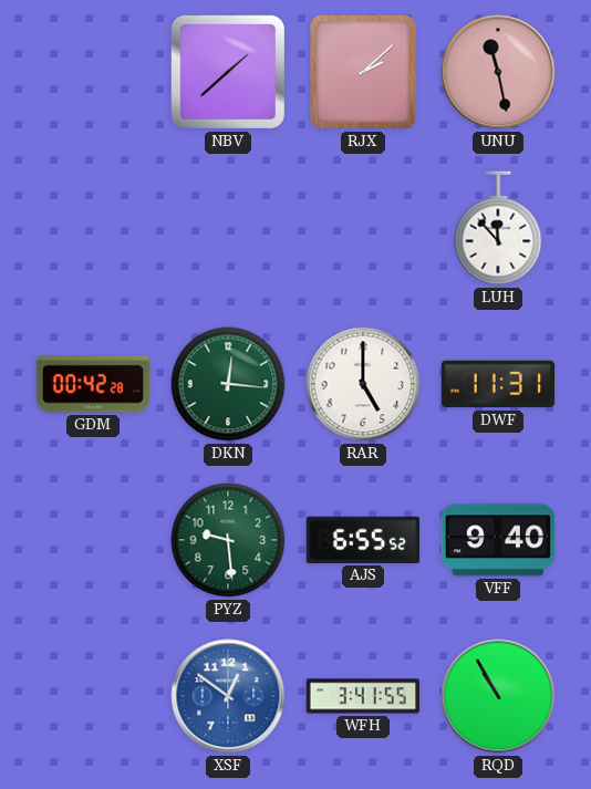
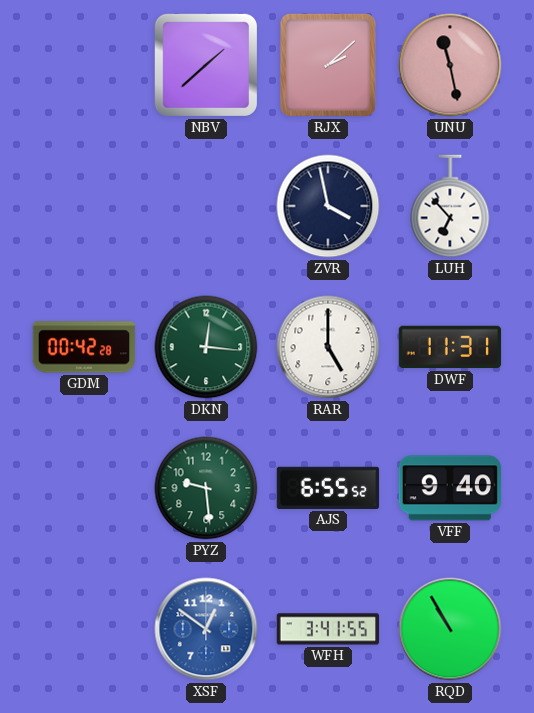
ZVR: none -> 3:58
LUH: 11:53 -> 6:53
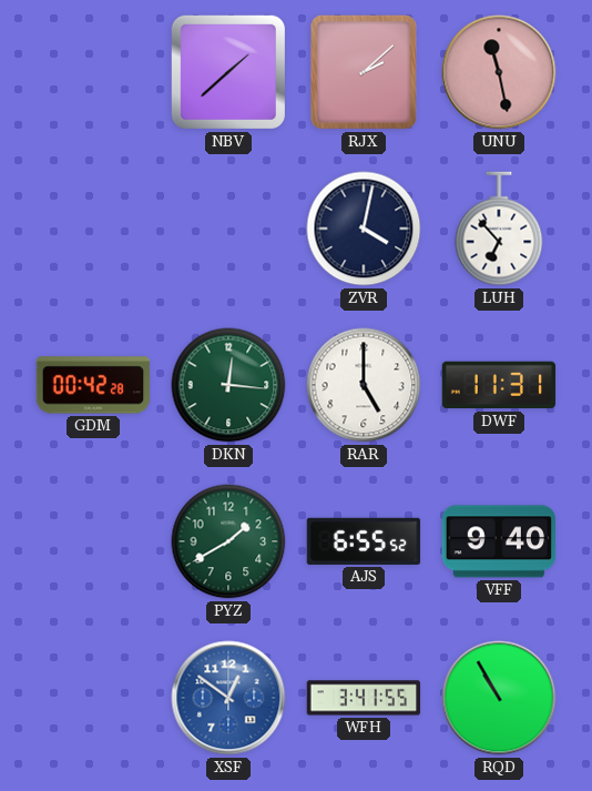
ZVR: 3:58 -> 4:02
PYZ: 9:29 -> 1:40
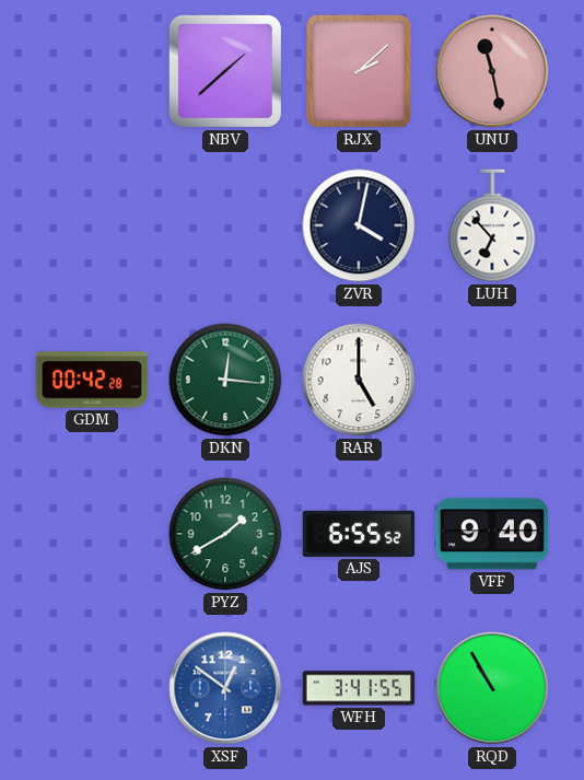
DWF: 11:31 -> none
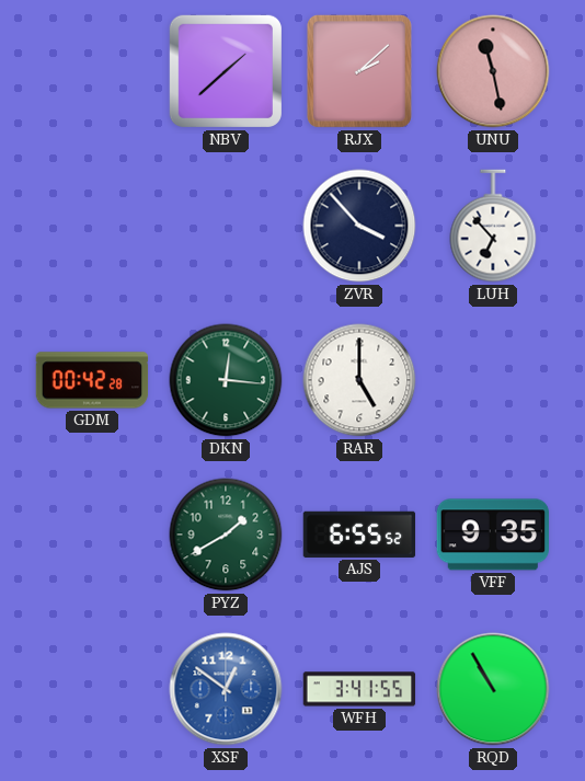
ZVR: 4:02 -> 3:53
VFF: 9:40 -> 9:35
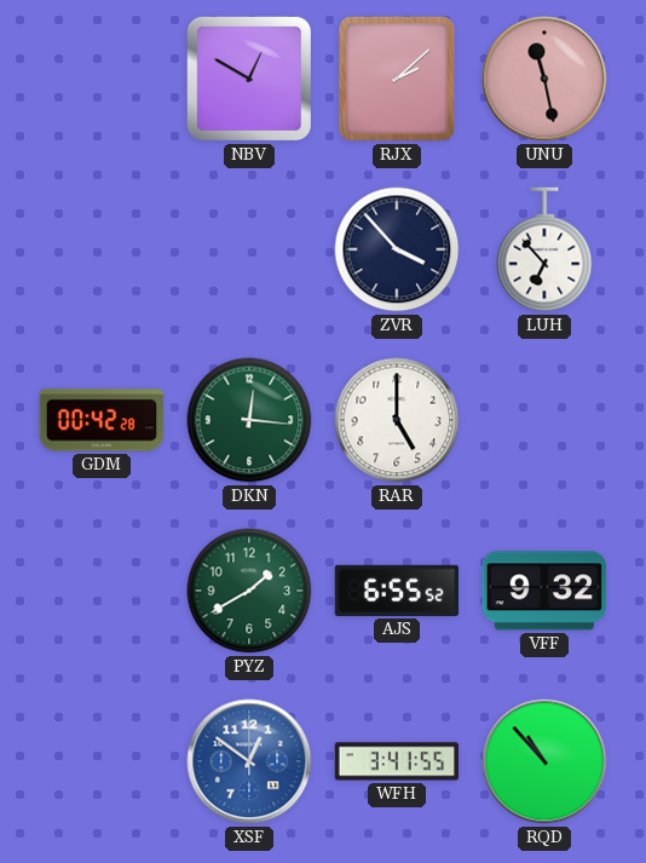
NBV: 1:38 -> 12:50
VFF: 9:35 -> 9:32
RQD: 10:55 -> 10:53
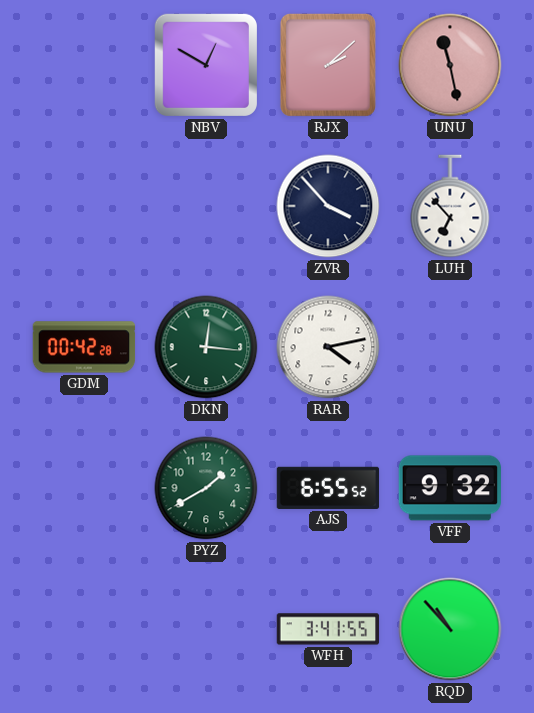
RAR: 5:00 -> 4:13
XSF: 12:51 -> none
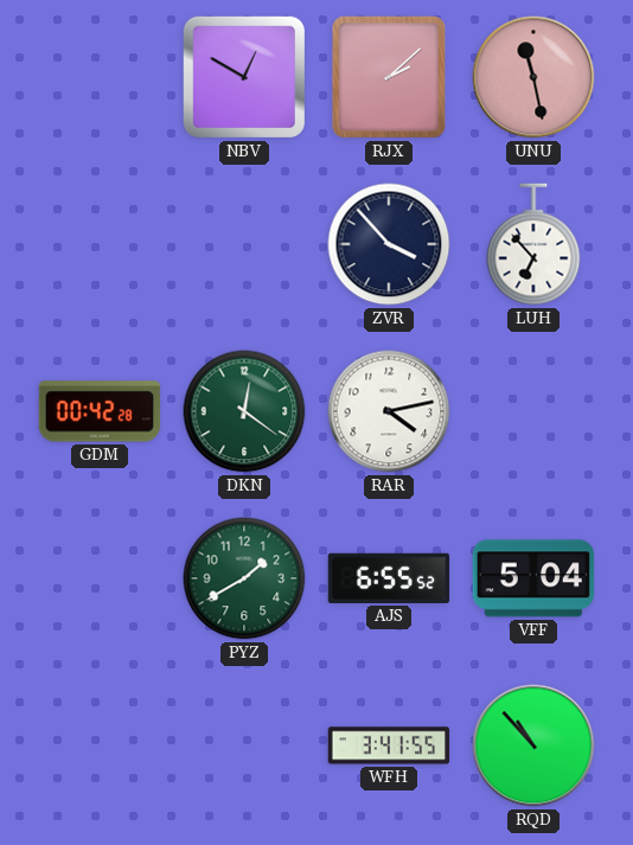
DKN: 12:16 -> 12:21
VFF: 9:32 -> 5:04
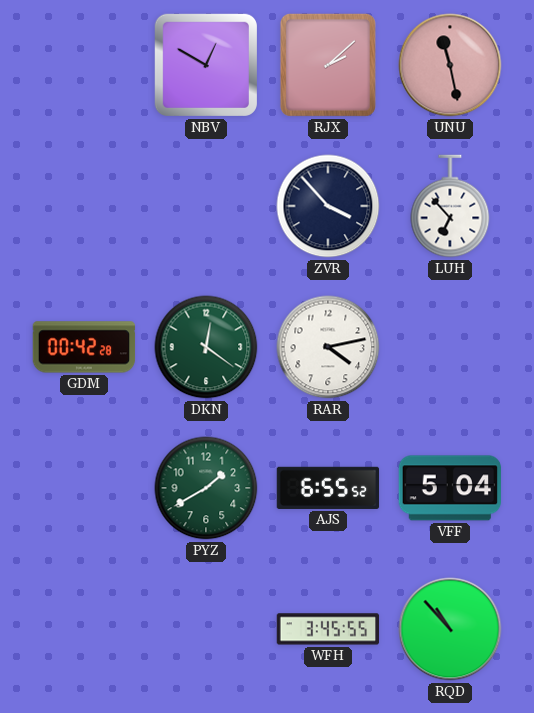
WFH: 3:41 -> 3:45
